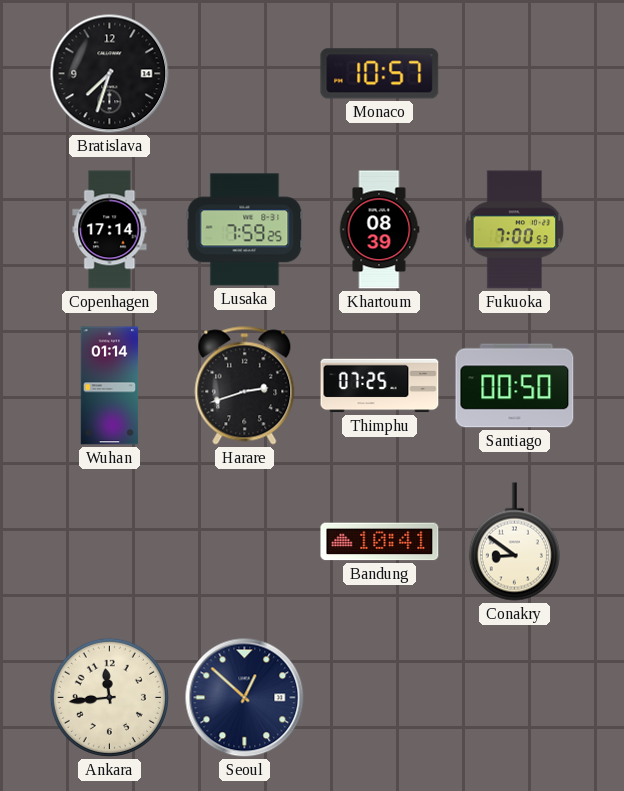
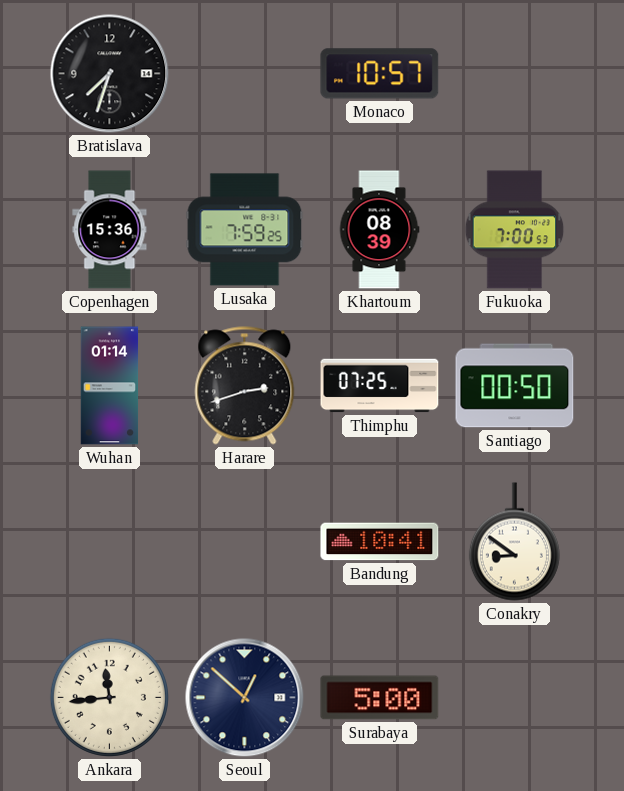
Copenhagen: 17:14 -> 15:36
Surabaya: none -> 5:00
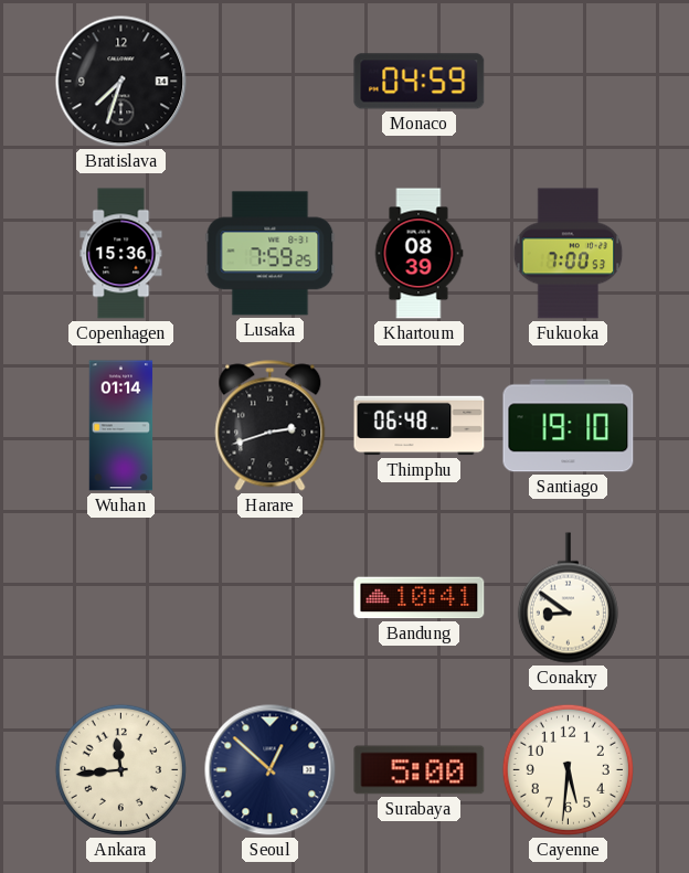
Monaco: 10:57 -> 04:59
Thimphu: 07:25 -> 06:48
Santiago: 00:50 -> 19:10
Cayenne: none -> 5:31
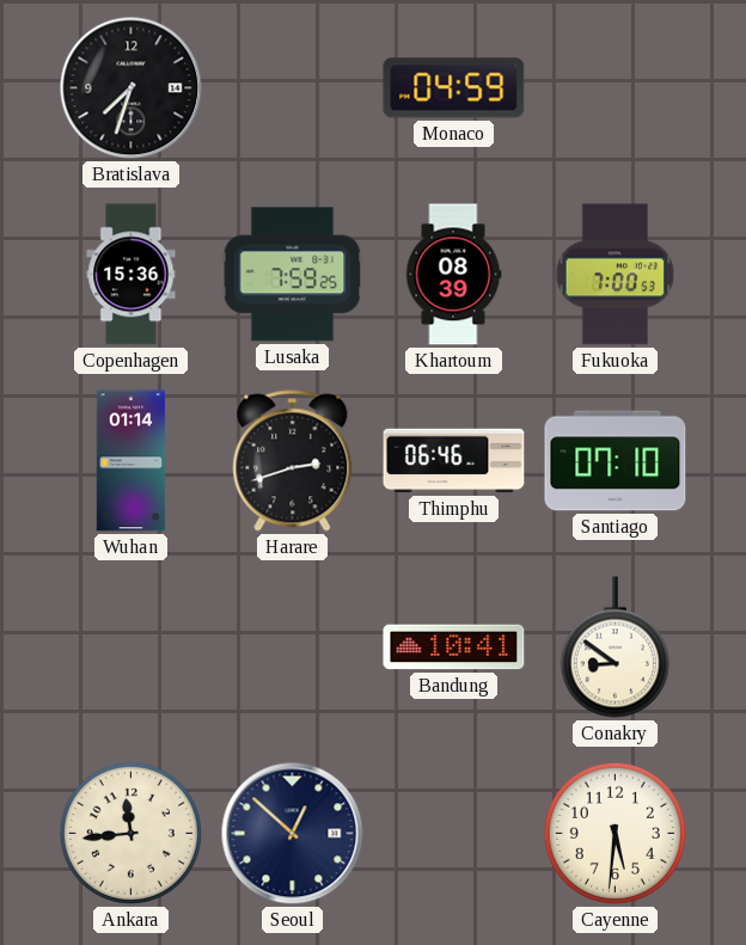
Thimphu: 06:48 -> 06:46
Santiago: 19:10 -> 07:10
Surabaya: 5:00 -> none
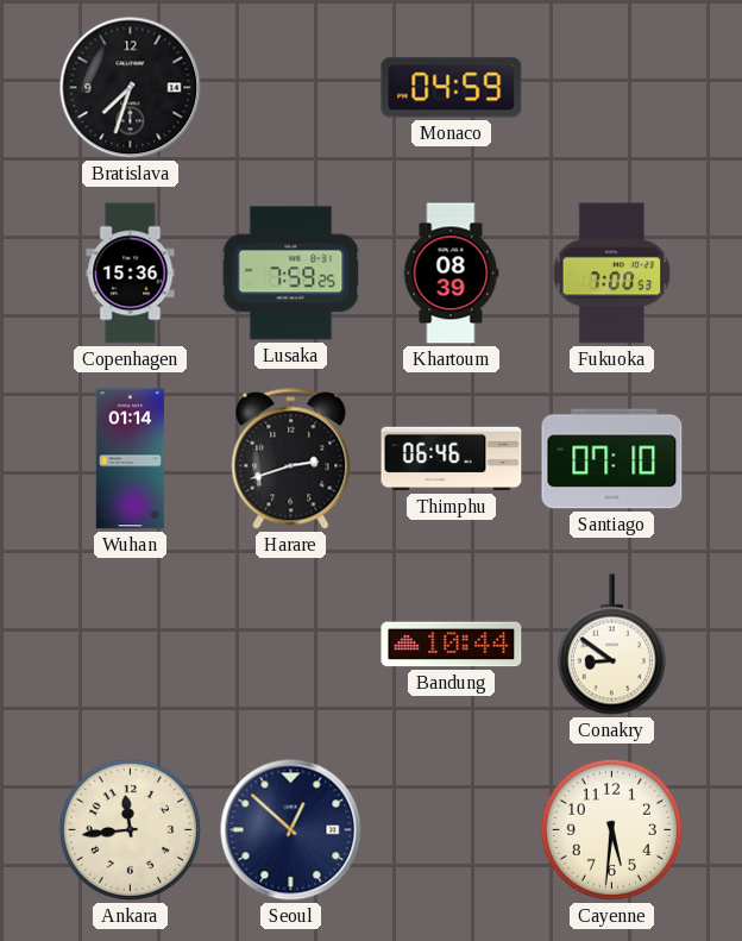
Bandung: 10:41 -> 10:44
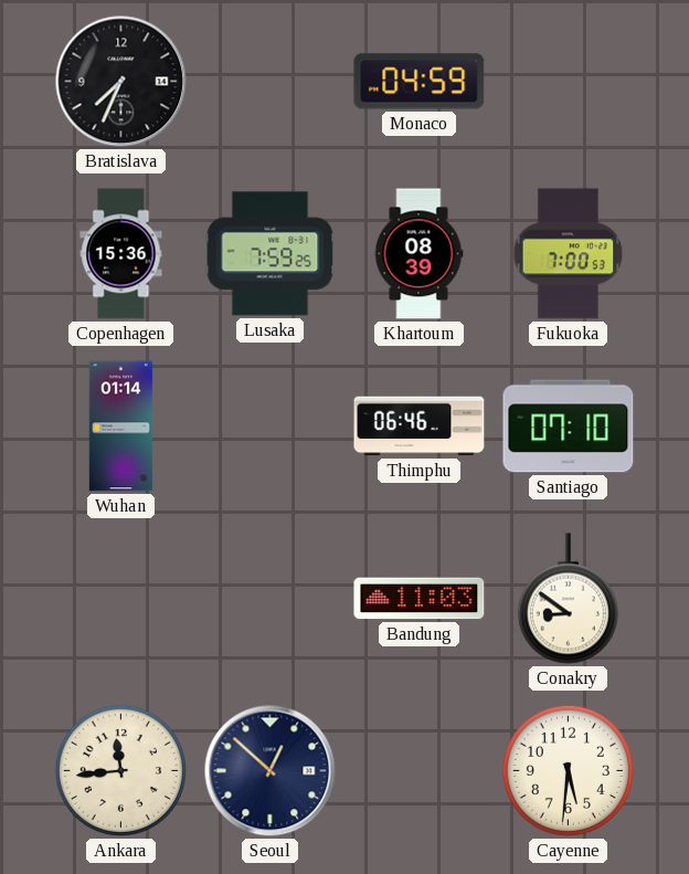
Bratislava: 7:33 -> 7:34
Harare: 2:42 -> none
Bandung: 10:44 -> 11:03
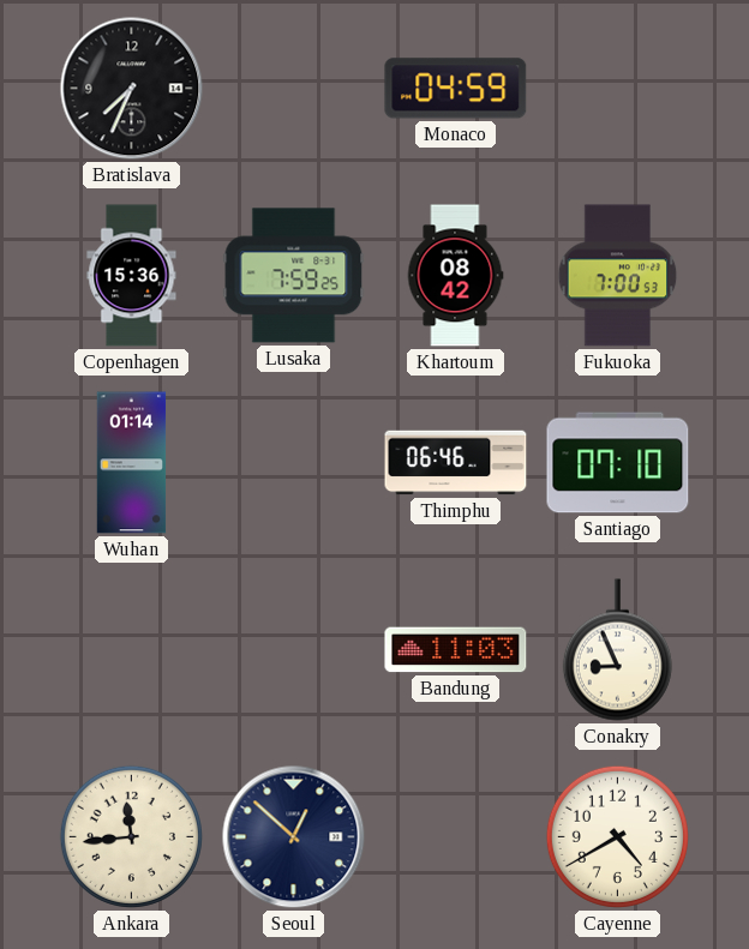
Khartoum: 08:39 -> 08:42
Conakry: 8:51 -> 8:56
Cayenne: 5:31 -> 4:40
